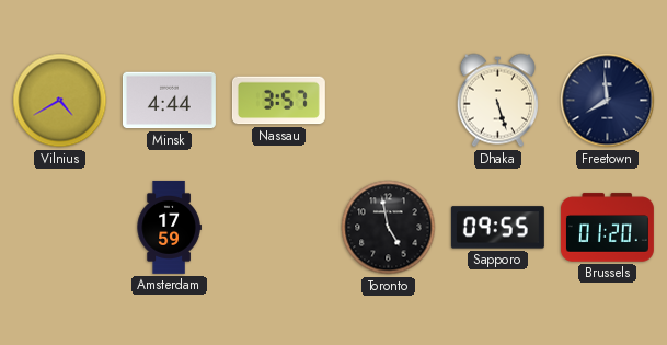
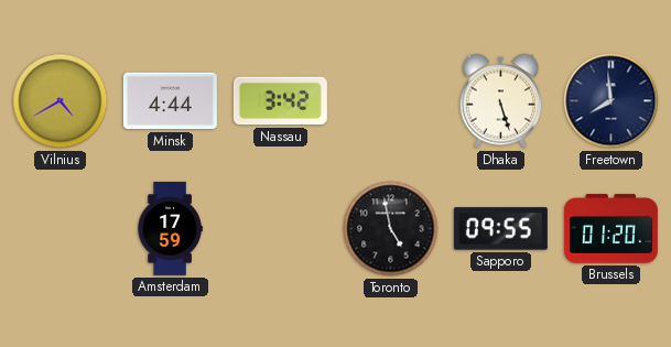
Nassau: 3:57 -> 3:42
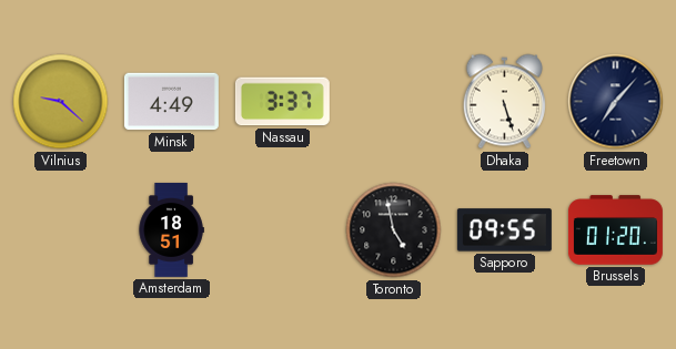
Vilnius: 4:40 -> 9:22
Minsk: 4:44 -> 4:49
Nassau: 3:42 -> 3:37
Freetown: 7:59 -> 7:07
Amsterdam: 17:59 -> 18:51
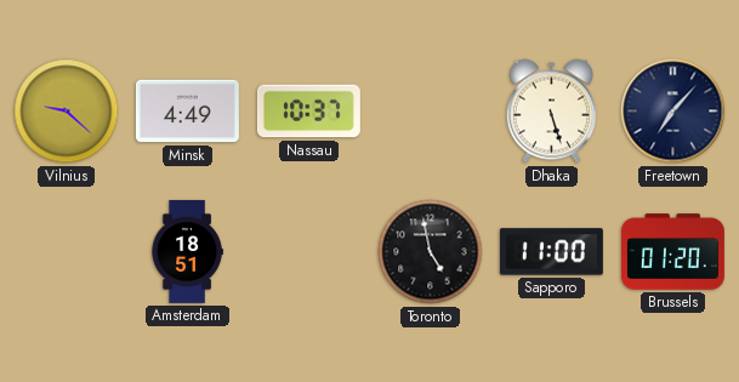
Nassau: 3:37 -> 10:37
Sapporo: 09:55 -> 11:00
